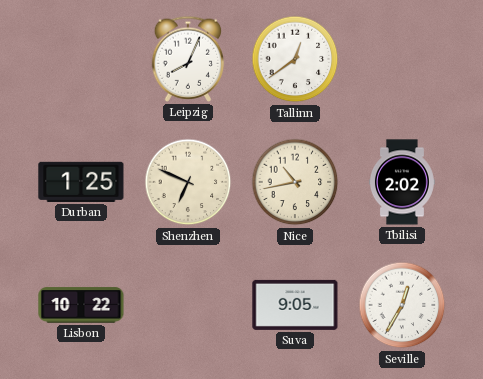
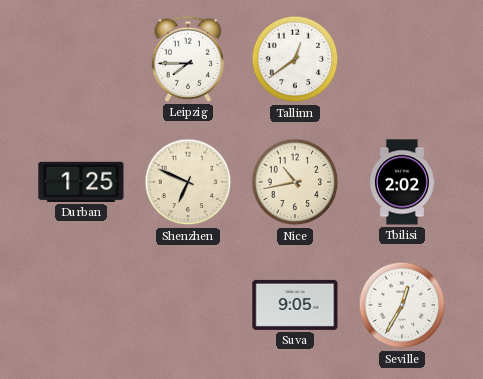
Leipzig: 8:04 -> 7:45
Lisbon: 10:22 -> none
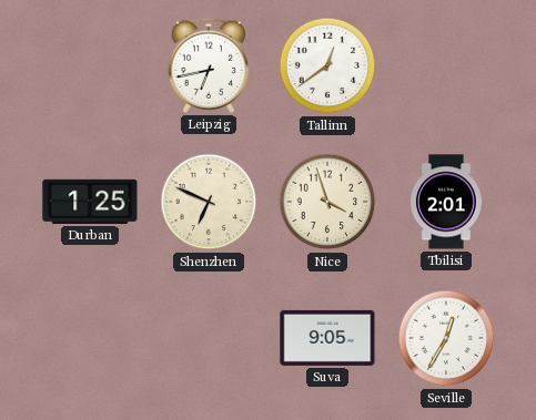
Leipzig: 7:45 -> 6:43
Nice: 10:43 -> 3:57
Tbilisi: 2:02 -> 2:01
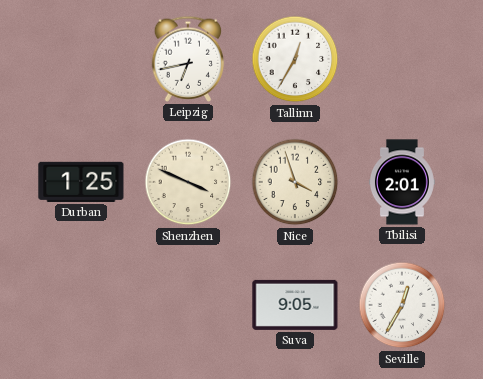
Tallinn: 12:39 -> 12:35
Shenzhen: 6:49 -> 3:49
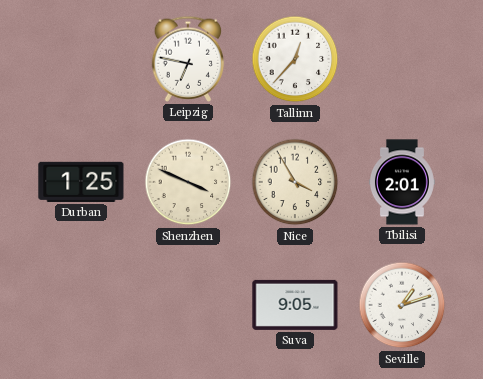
Leipzig: 6:43 -> 6:47
Tallinn: 12:35 -> 12:37
Nice: 3:57 -> 3:55
Seville: 12:35 -> 1:12
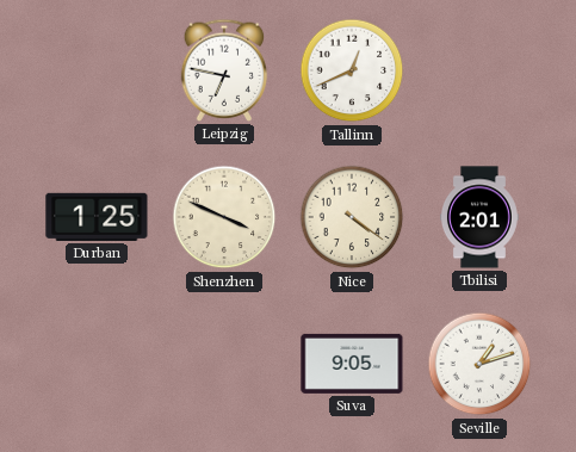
Tallinn: 12:37 -> 12:41
Nice: 3:55 -> 4:21
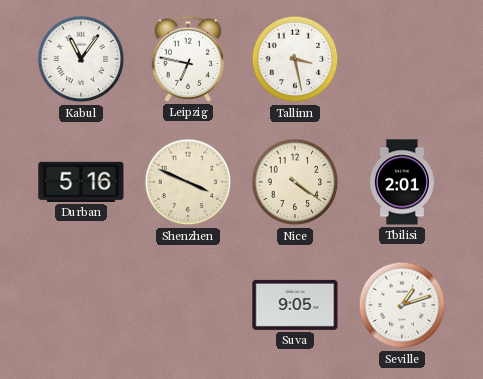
Kabul: none -> 11:06
Tallinn: 12:41 -> 3:28
Durban: 1:25 -> 5:16
